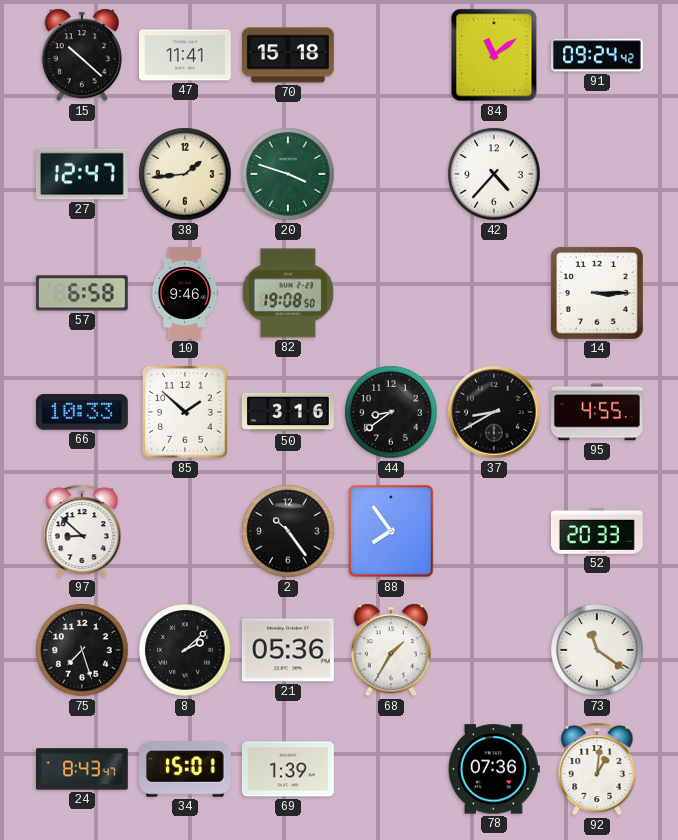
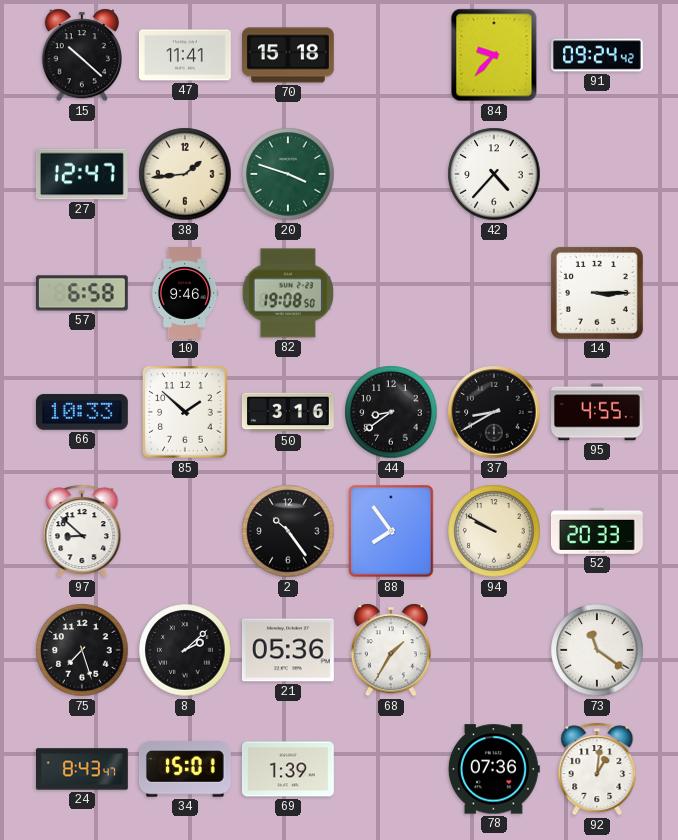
84: 11:09 -> 9:37
94: none -> 9:50
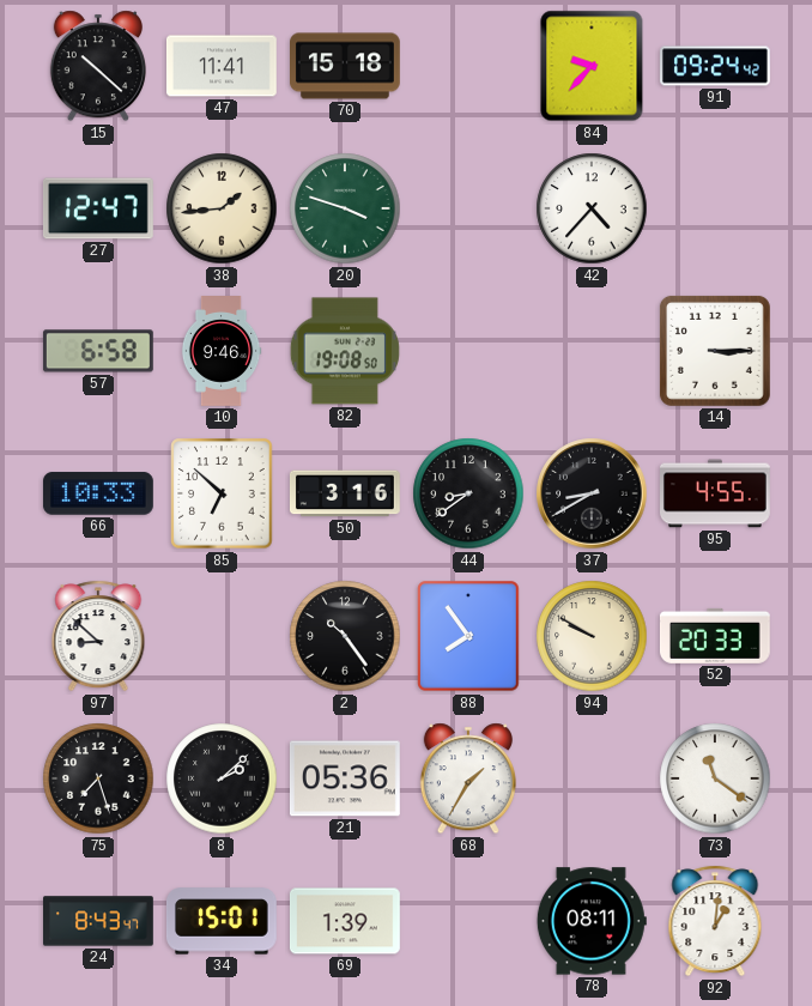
85: 1:52 -> 6:52
78: 07:36 -> 08:11
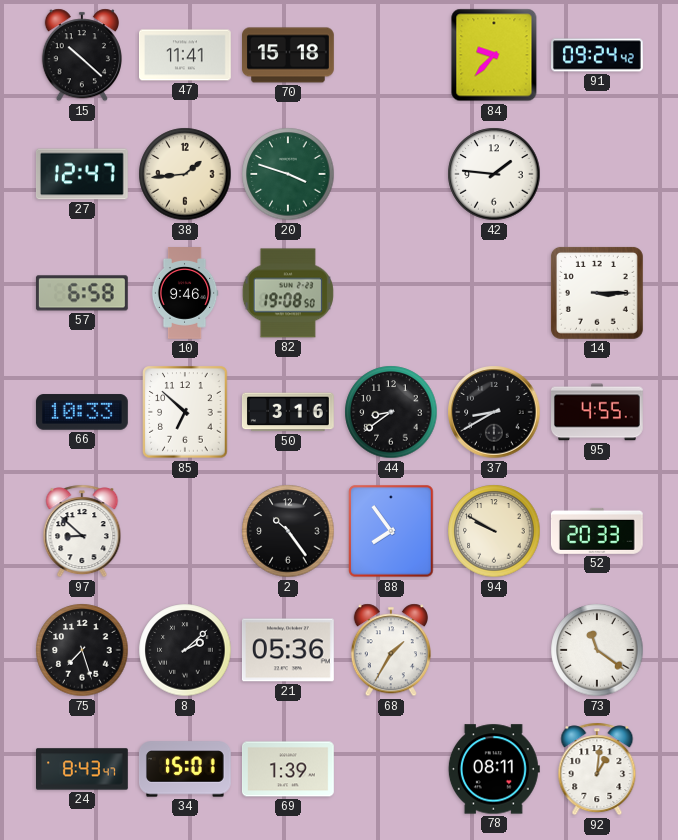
42: 4:37 -> 1:46
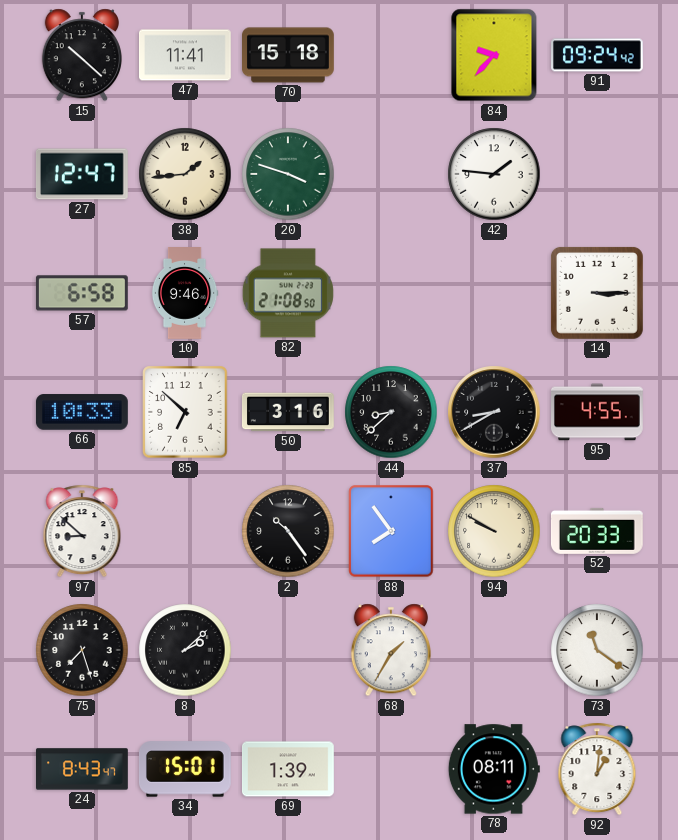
82: 19:08 -> 21:08
44: 8:39 -> 8:38
21: 05:36 -> none
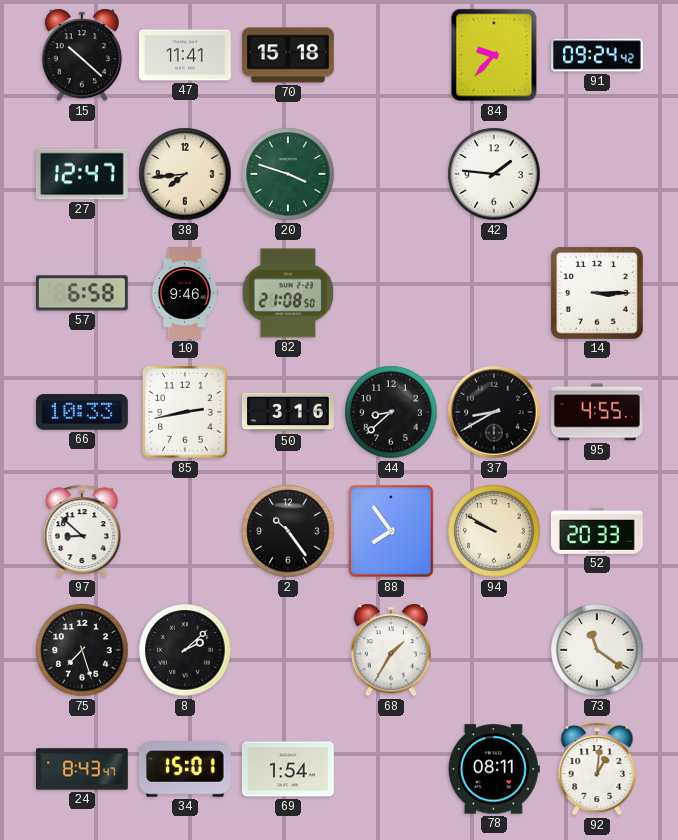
38: 1:44 -> 7:44
85: 6:52 -> 2:43
69: 1:39 -> 1:54
